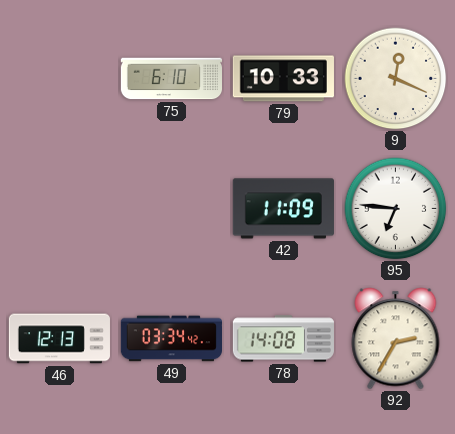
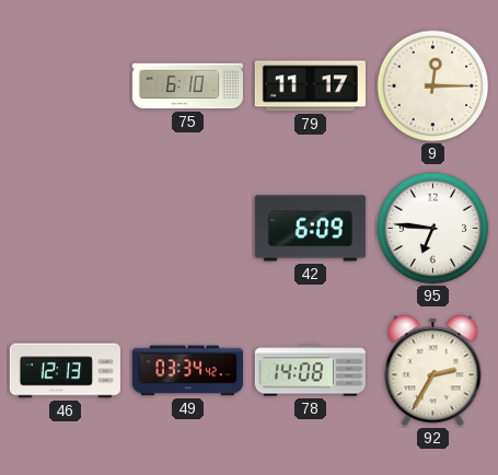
79: 10:33 -> 11:17
9: 12:19 -> 12:15
42: 11:09 -> 6:09
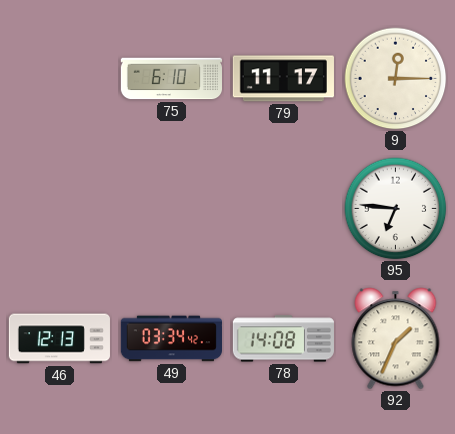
42: 6:09 -> none
92: 2:35 -> 1:34
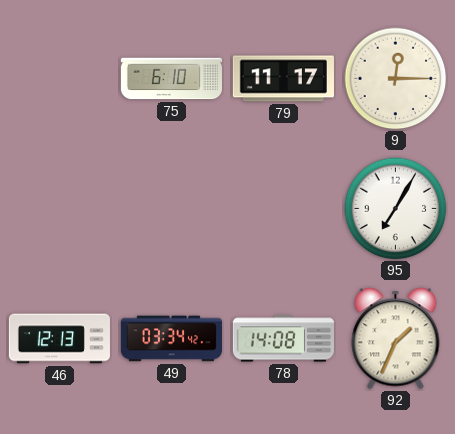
95: 6:46 -> 7:05
